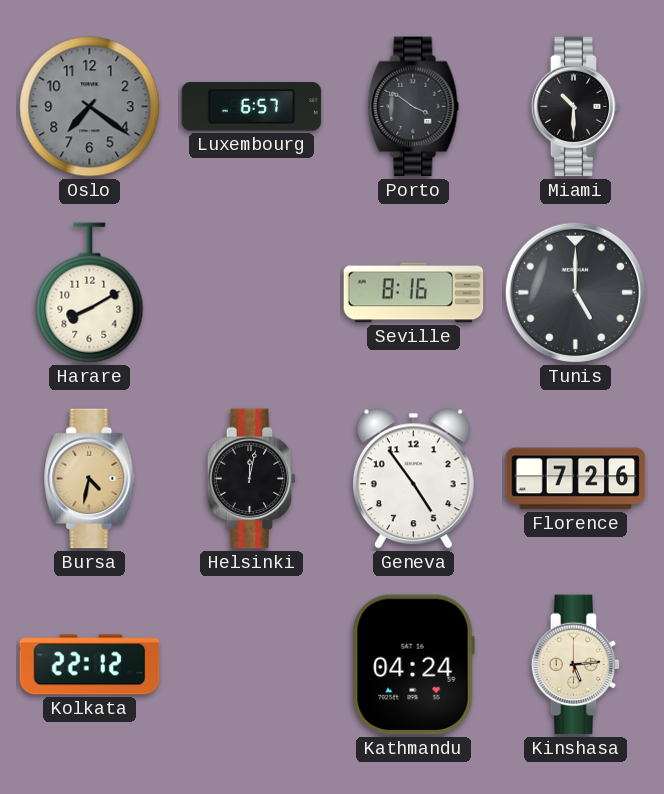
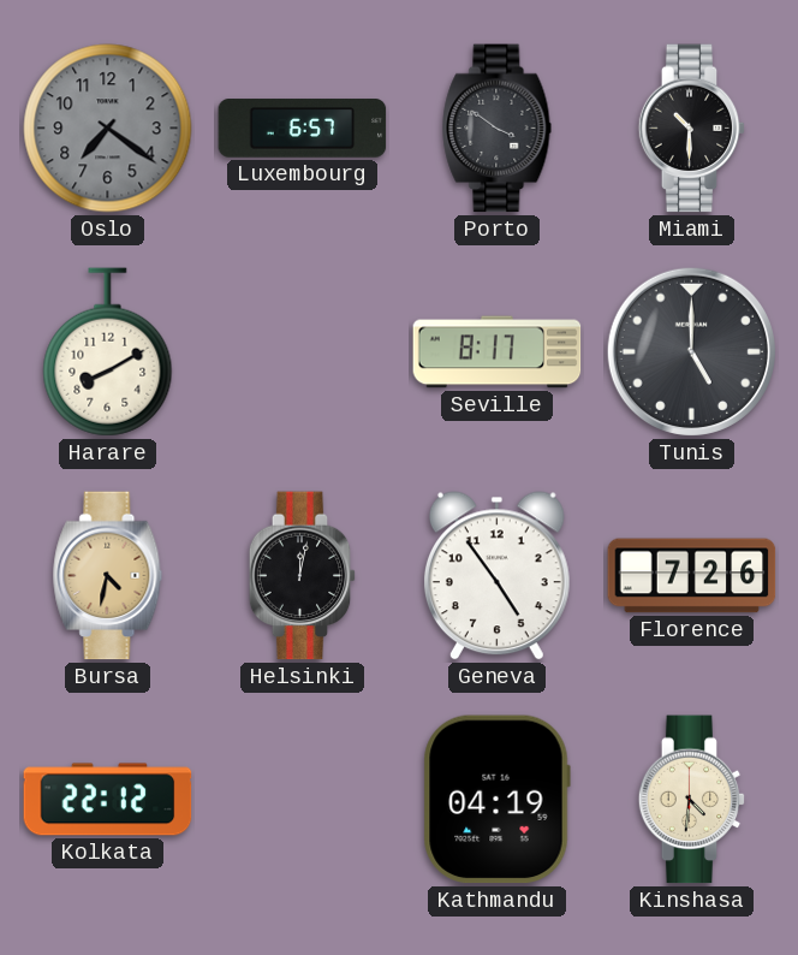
Seville: 8:16 -> 8:17
Kathmandu: 04:24 -> 04:19
Kinshasa: 5:14 -> 4:31
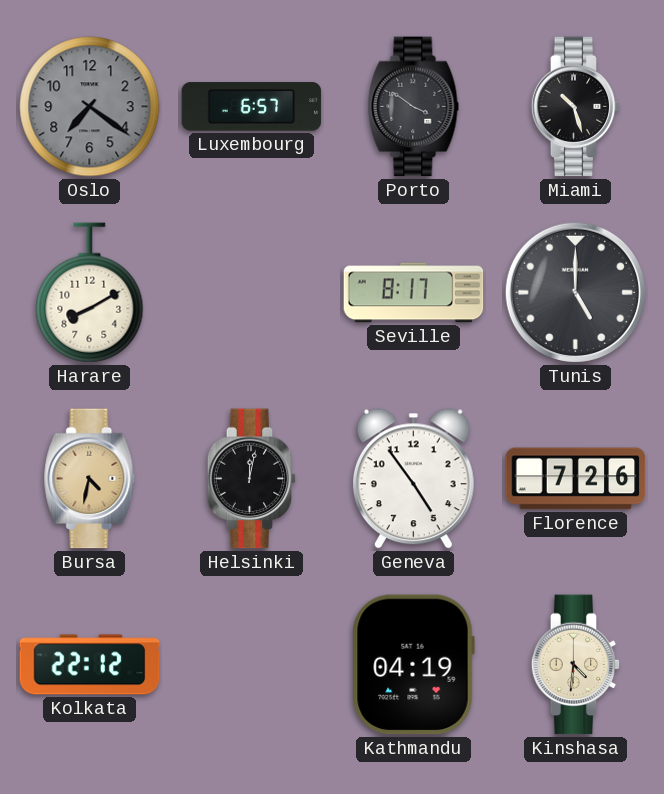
Miami: 10:30 -> 10:27
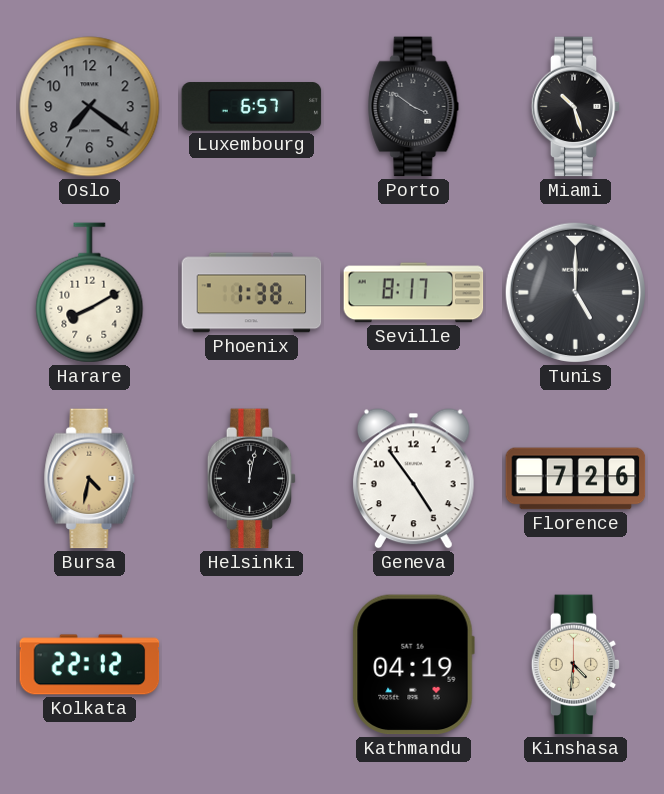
Phoenix: none -> 1:38
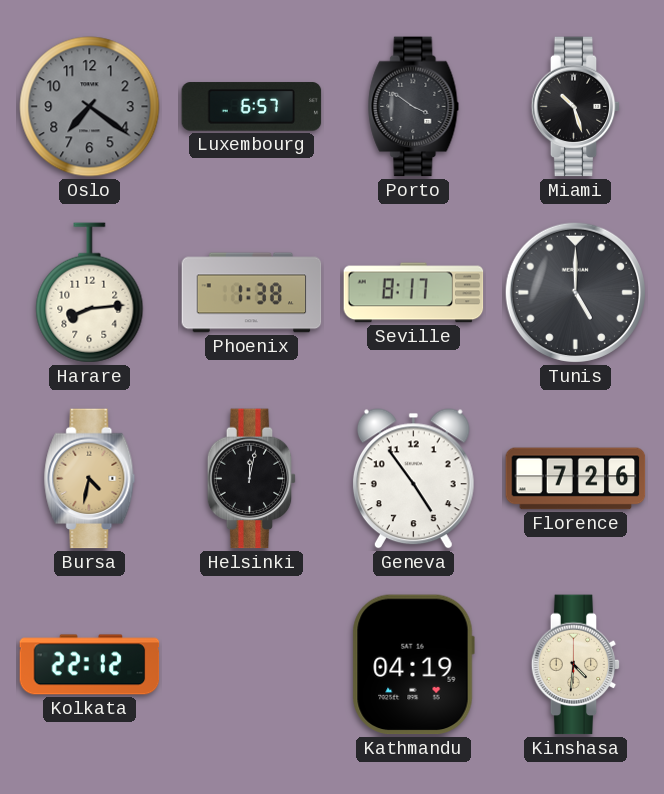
Harare: 8:10 -> 8:14
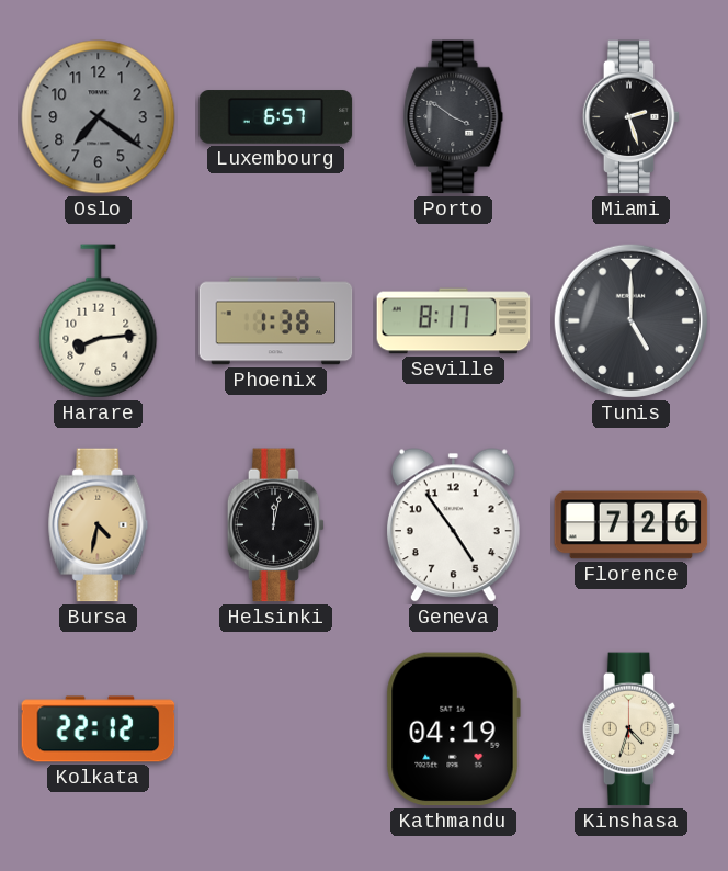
Miami: 10:27 -> 2:27
Kinshasa: 4:31 -> 4:33
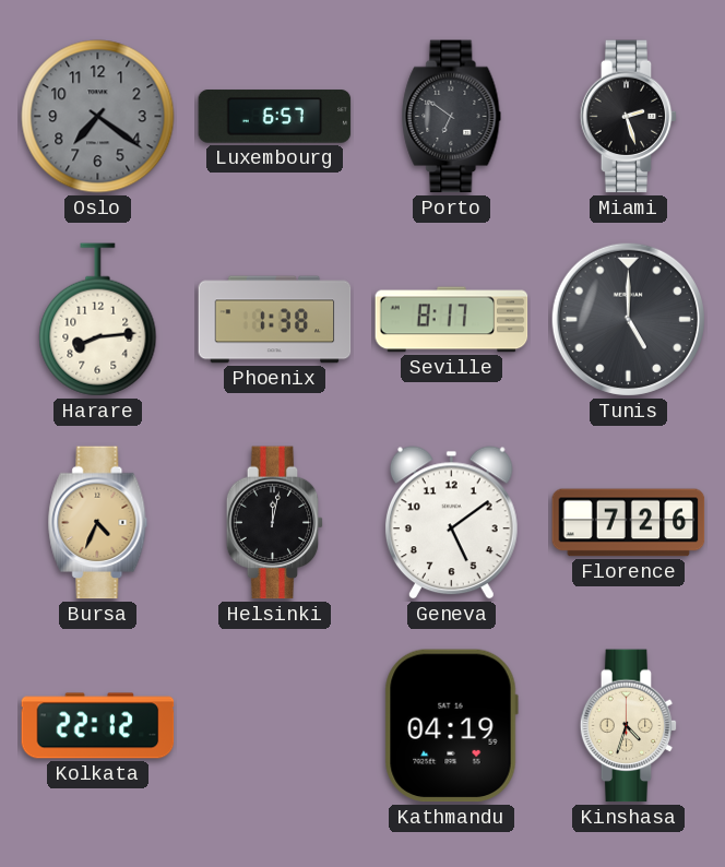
Porto: 3:51 -> 6:51
Bursa: 4:32 -> 4:34
Geneva: 4:54 -> 5:09
